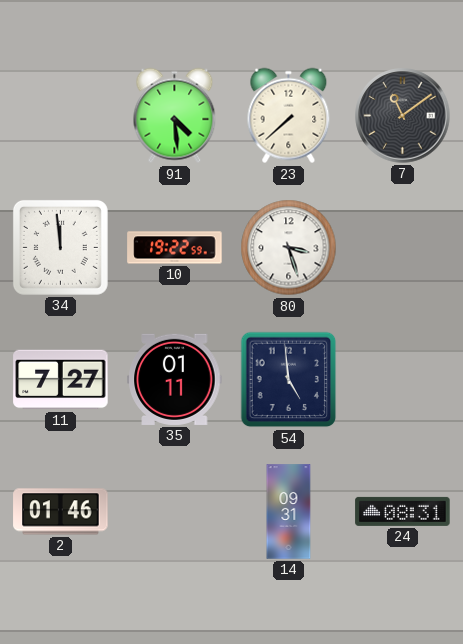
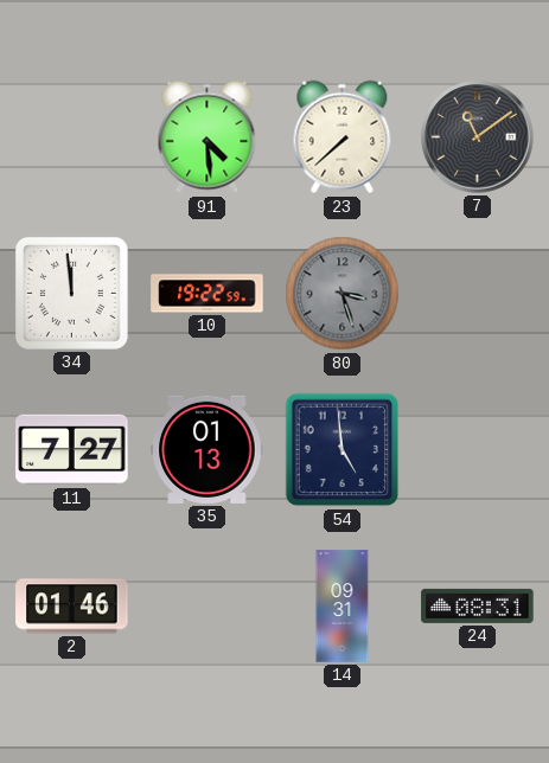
80 dial: white -> grey
35: 01:11 -> 01:13
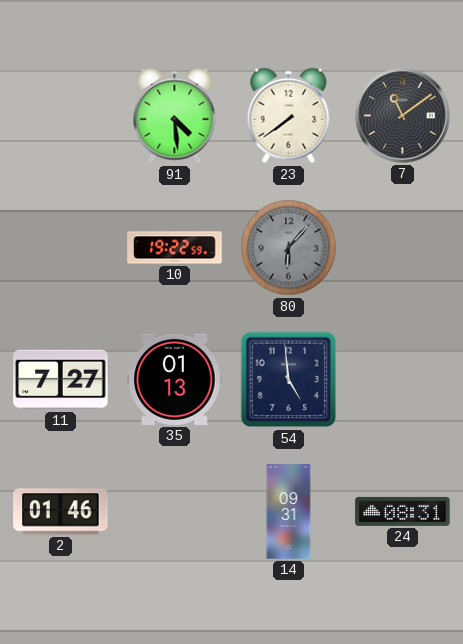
23: 7:38 -> 7:39
34: 11:59 -> none
80: 3:27 -> 6:07
